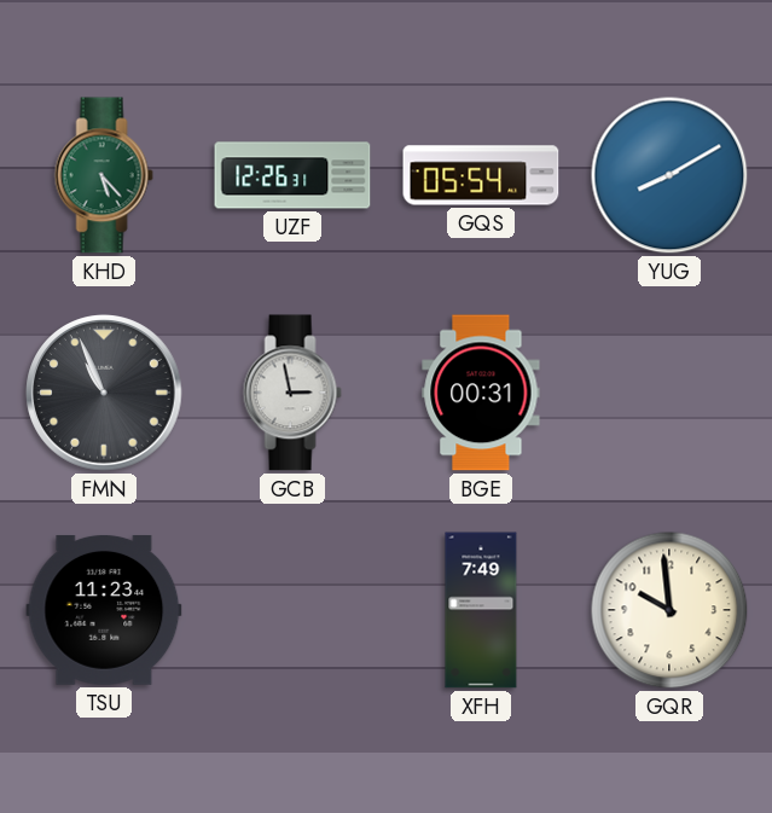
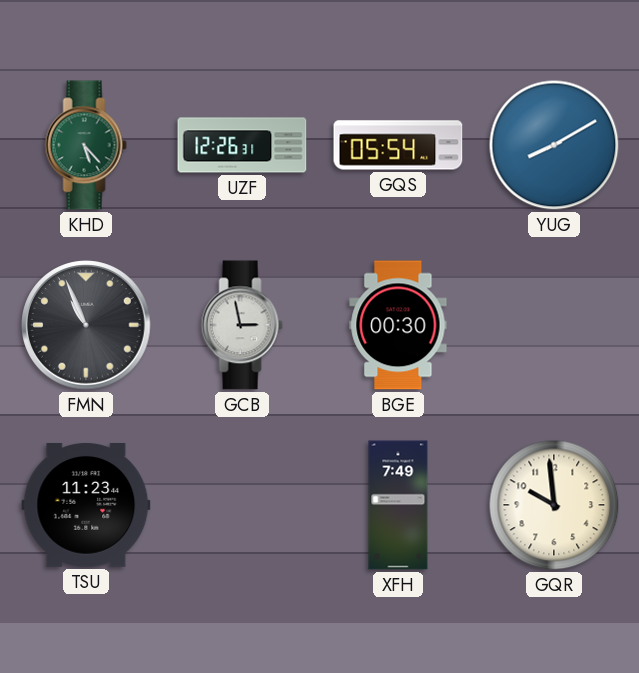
BGE: 00:31 -> 00:30
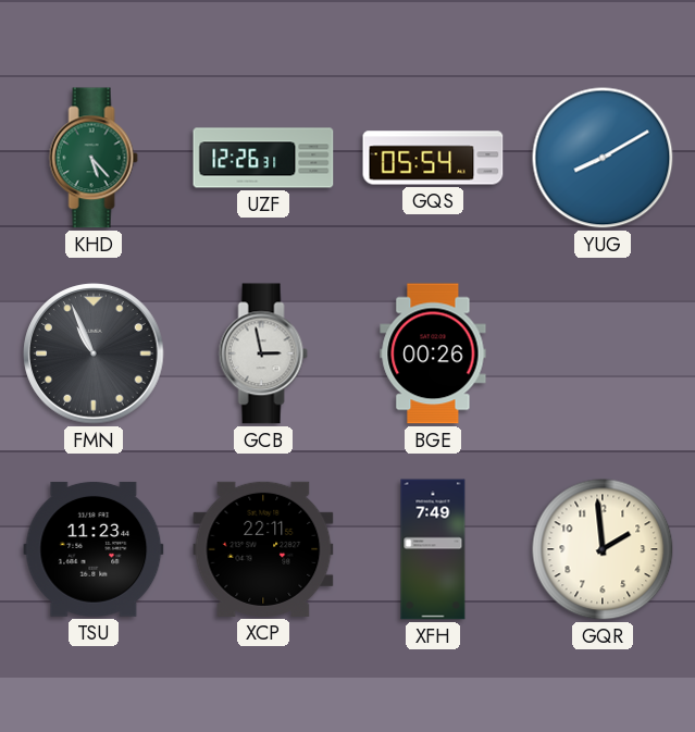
BGE: 00:30 -> 00:26
XCP: none -> 22:11
GQR: 9:59 -> 1:59
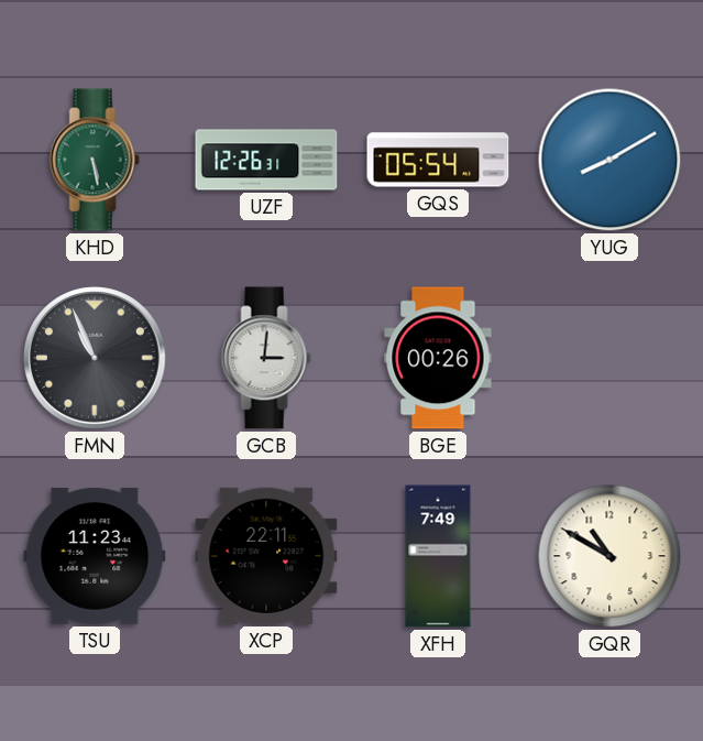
KHD: 5:23 -> 5:28
GCB: 2:58 -> 3:01
GQR: 1:59 -> 10:50
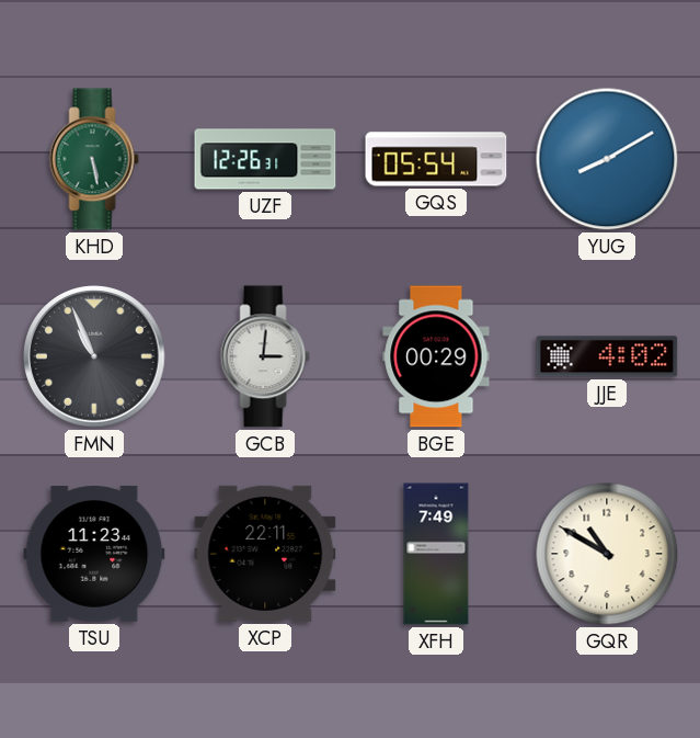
BGE: 00:26 -> 00:29
JJE: none -> 4:02
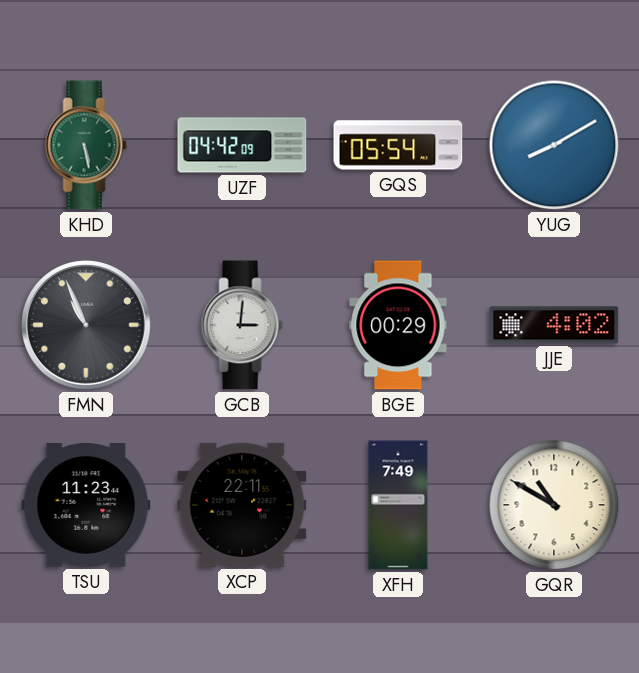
UZF: 12:26 -> 04:42
